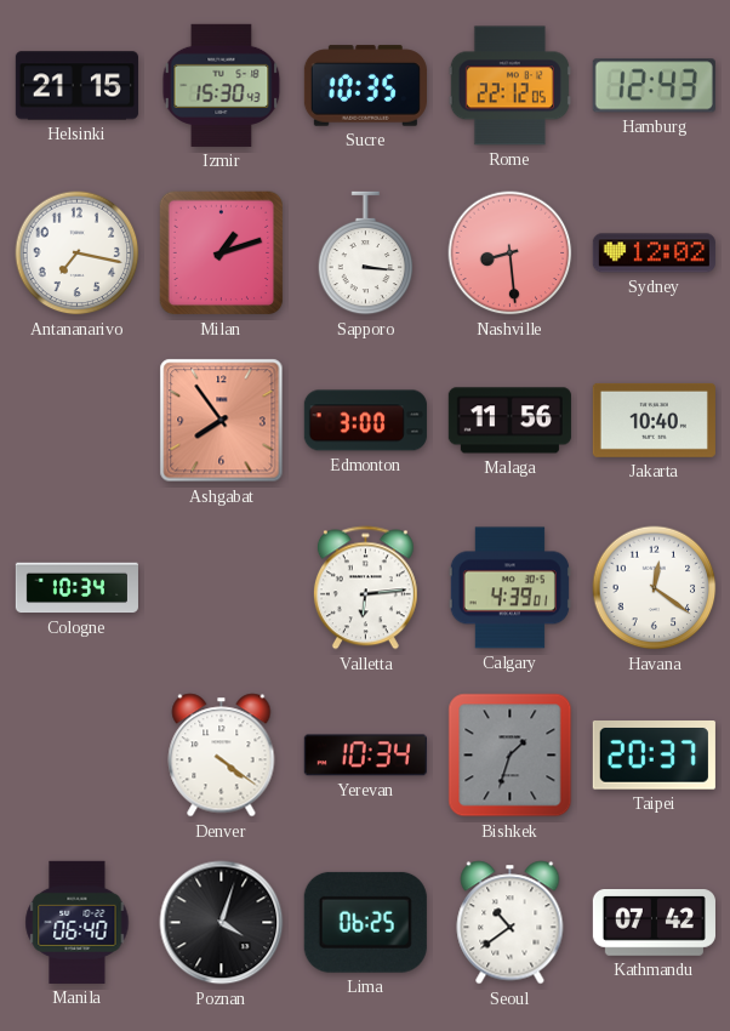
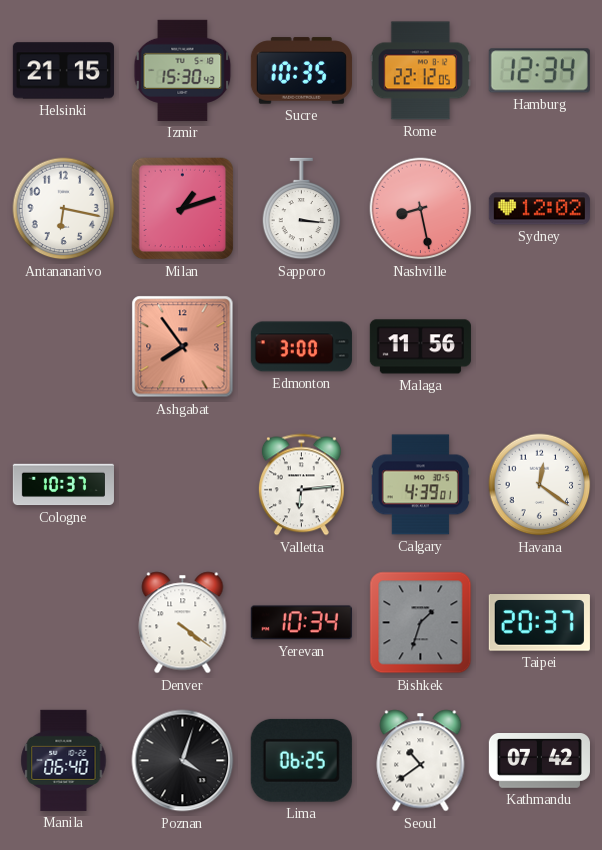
Hamburg: 12:43 -> 12:34
Antananarivo: 7:17 -> 6:17
Nashville: 8:29 -> 8:28
Jakarta: 10:40 -> none
Cologne: 10:34 -> 10:37
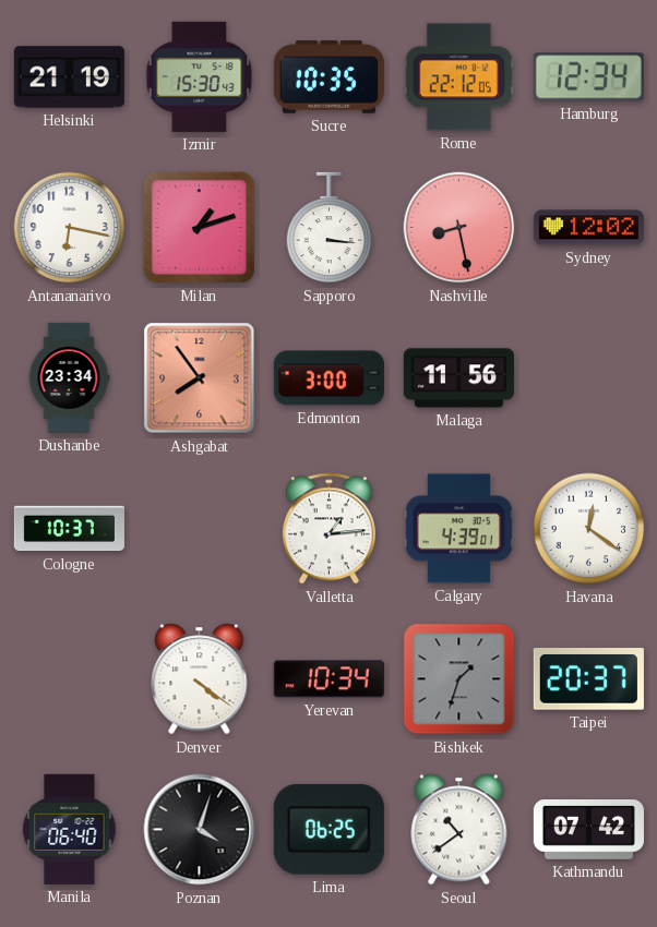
Helsinki: 21:15 -> 21:19
Dushanbe: none -> 23:34
Valletta: 6:14 -> 1:14
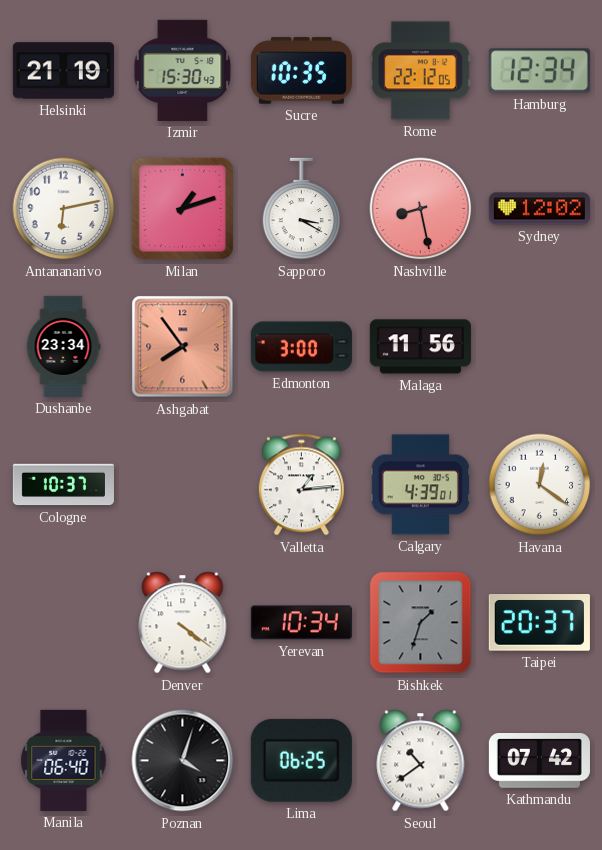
Antananarivo: 6:17 -> 6:13
Sapporo: 3:16 -> 3:20
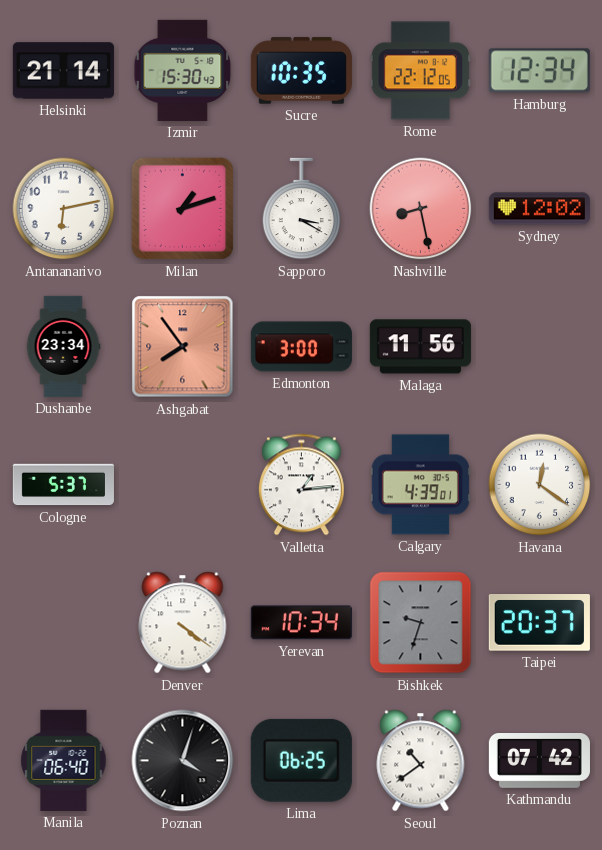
Helsinki: 21:19 -> 21:14
Cologne: 10:37 -> 5:37
Bishkek: 1:33 -> 9:33
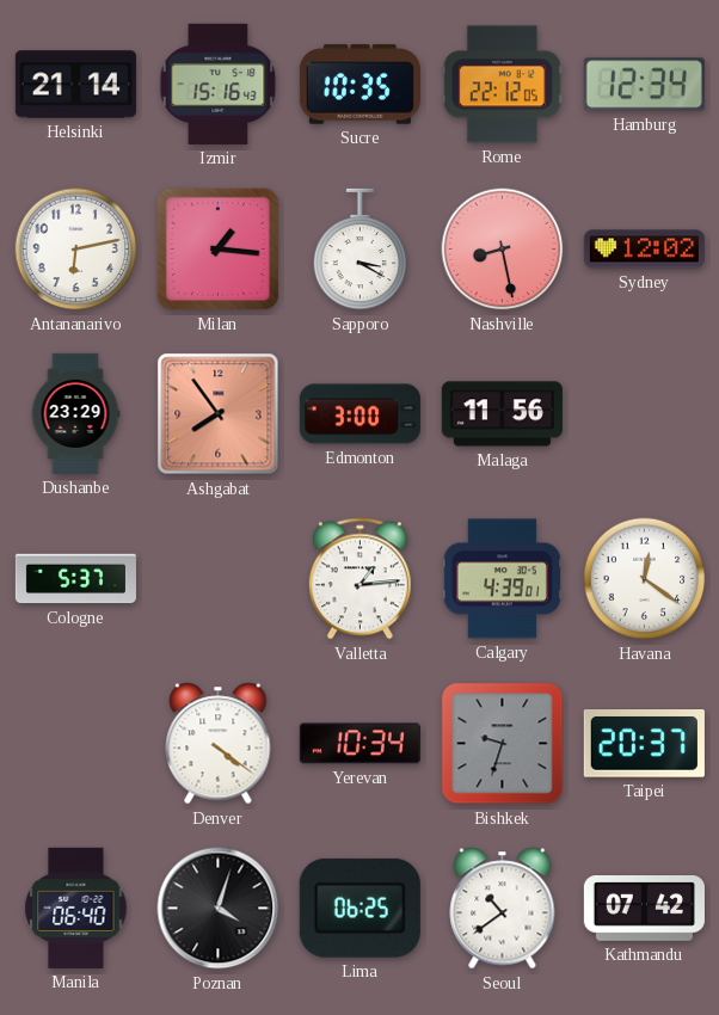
Izmir: 15:30 -> 15:16
Milan: 1:12 -> 1:16
Dushanbe: 23:34 -> 23:29
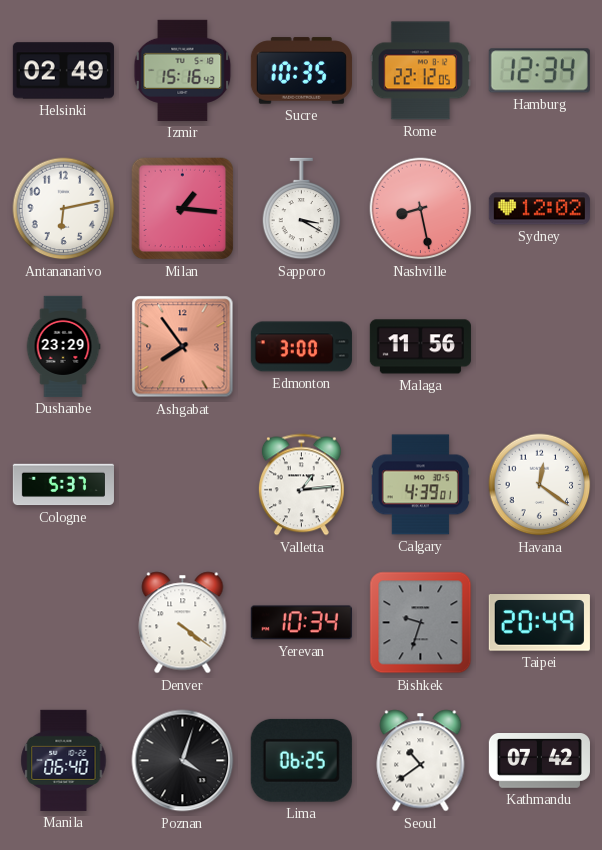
Helsinki: 21:14 -> 02:49
Taipei: 20:37 -> 20:49
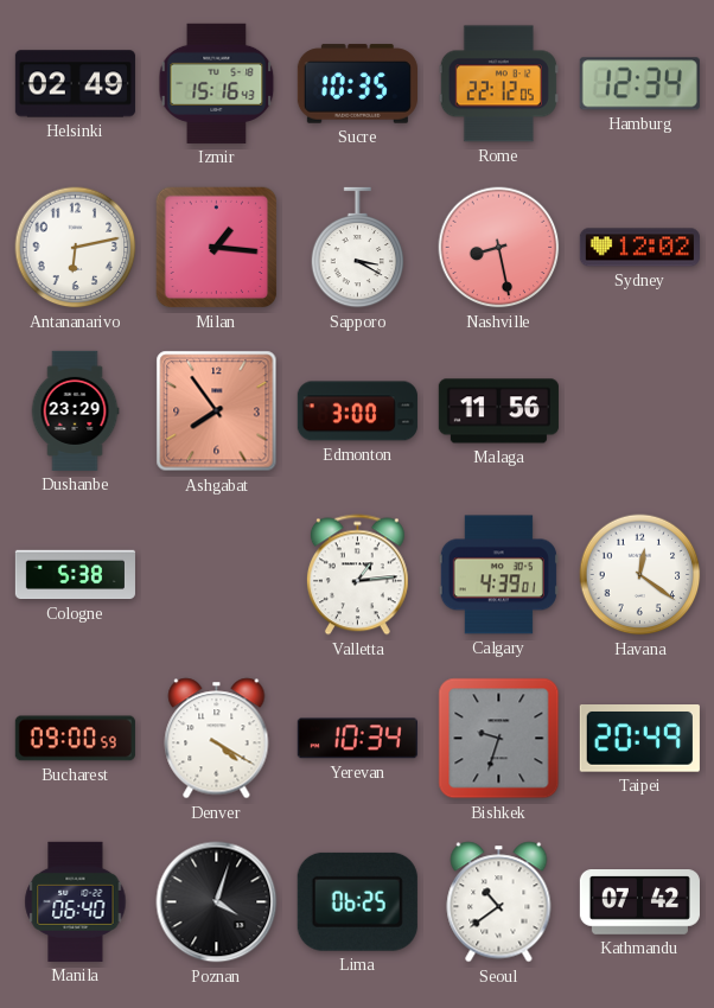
Cologne: 5:37 -> 5:38
Bucharest: none -> 09:00
Denver: 4:21 -> 4:20
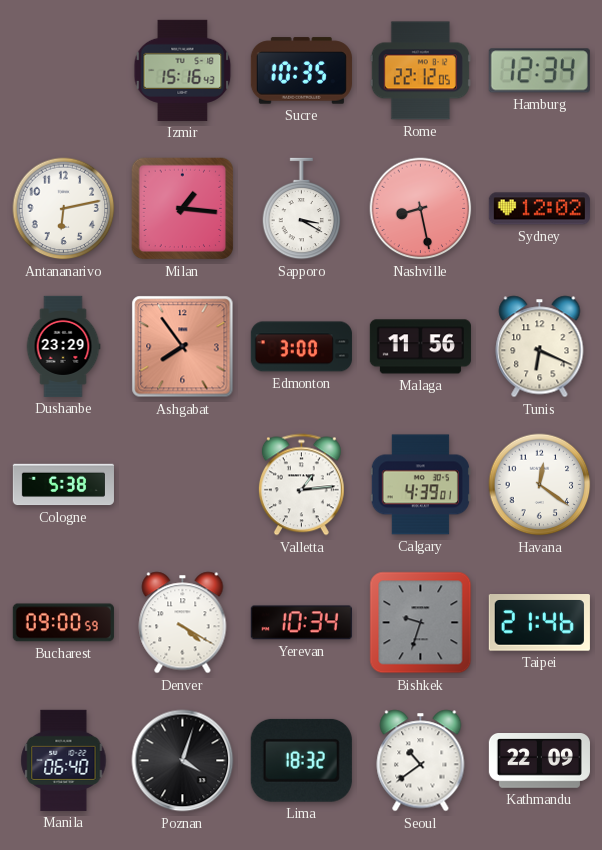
Helsinki: 02:49 -> none
Tunis: none -> 6:19
Taipei: 20:49 -> 21:46
Lima: 06:25 -> 18:32
Kathmandu: 07:42 -> 22:09
